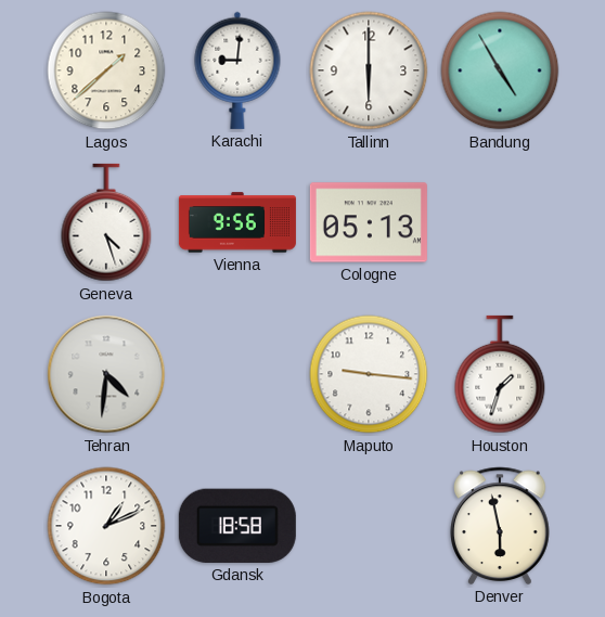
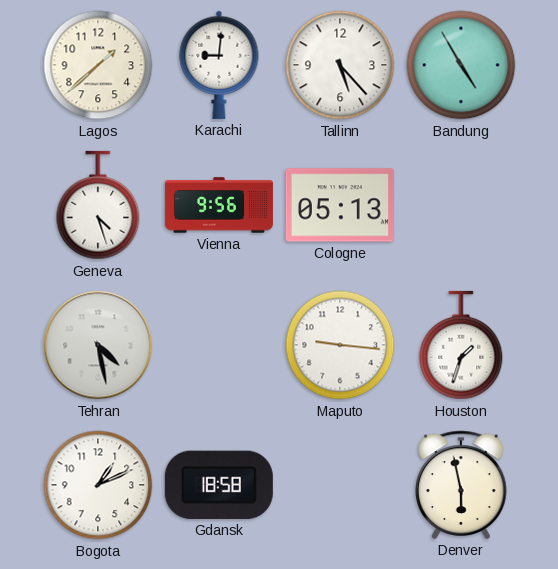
Tallinn: 6:00 -> 5:23
Tehran: 4:31 -> 4:28
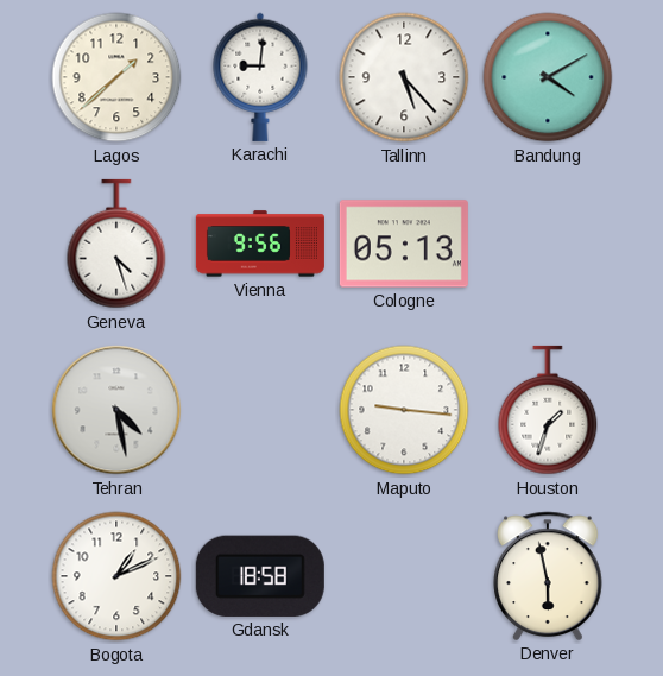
Bandung: 4:55 -> 4:10
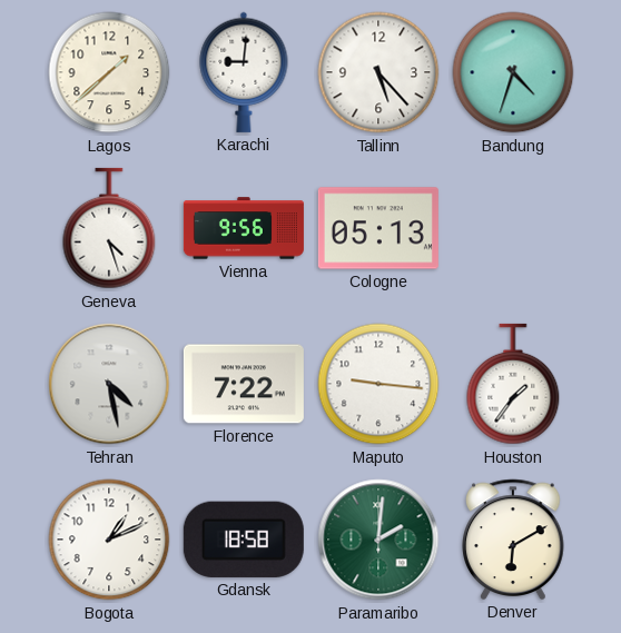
Bandung: 4:10 -> 4:33
Florence: none -> 7:22
Houston: 1:33 -> 1:36
Paramaribo: none -> 2:01
Denver: 5:58 -> 6:10
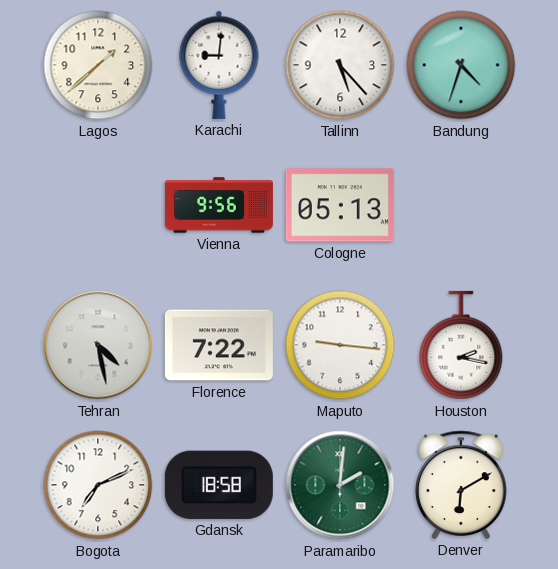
Geneva: 4:27 -> none
Houston: 1:36 -> 2:17
Bogota: 1:11 -> 7:11
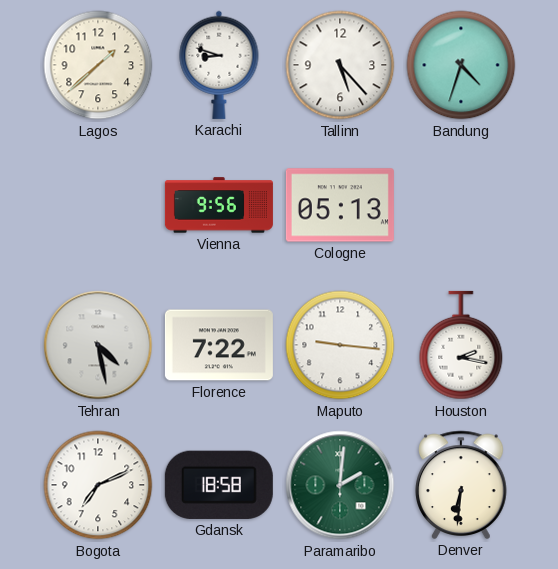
Karachi: 9:01 -> 8:48
Denver: 6:10 -> 6:31
